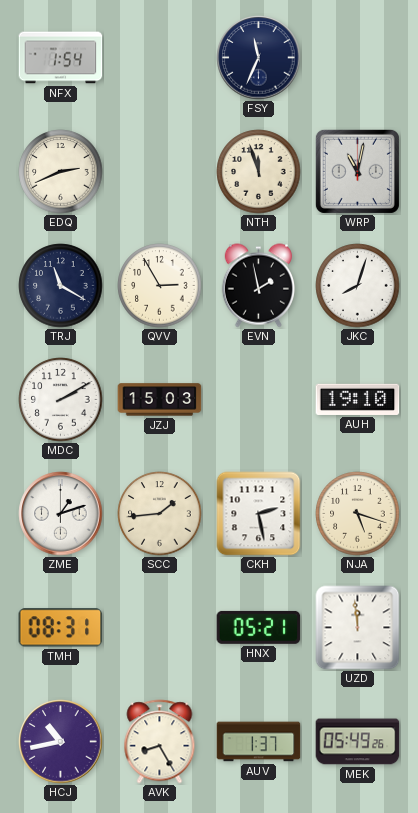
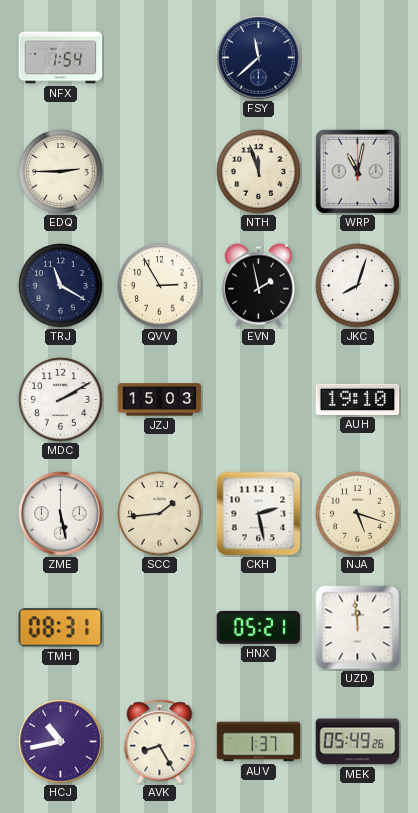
FSY: 11:34 -> 11:38
EDQ: 2:41 -> 2:45
ZME: 1:12 -> 5:28
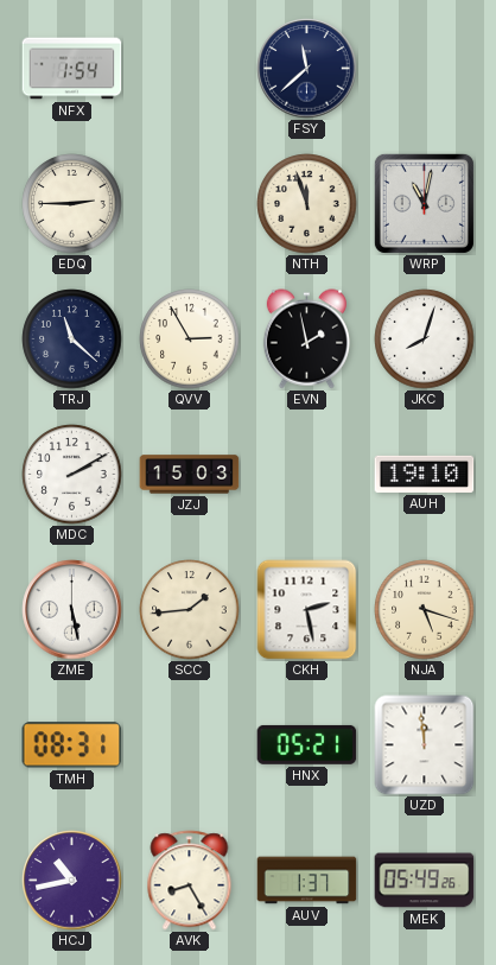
TRJ: 11:20 -> 11:22
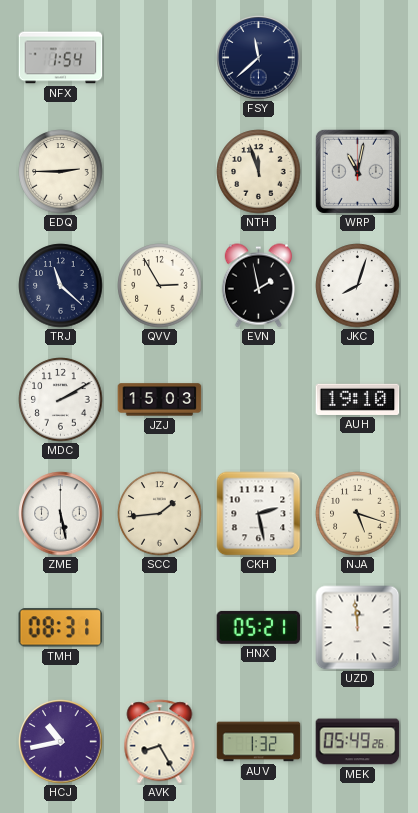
AUV: 1:37 -> 1:32
